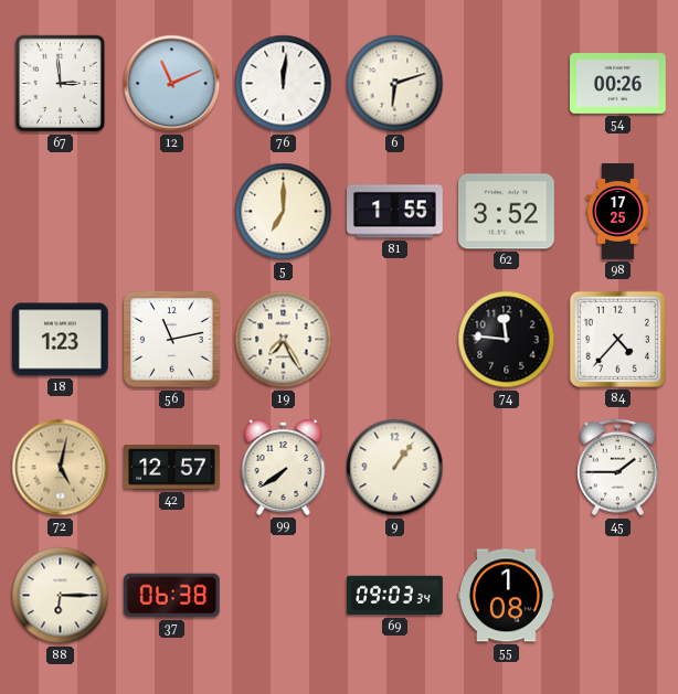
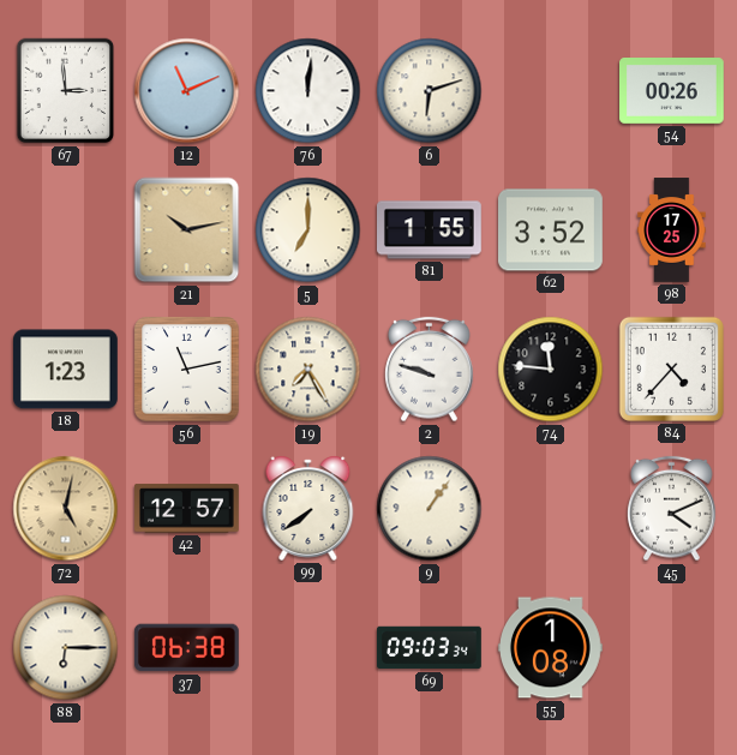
21: none -> 10:13
2: none -> 9:48
45: 1:45 -> 4:11
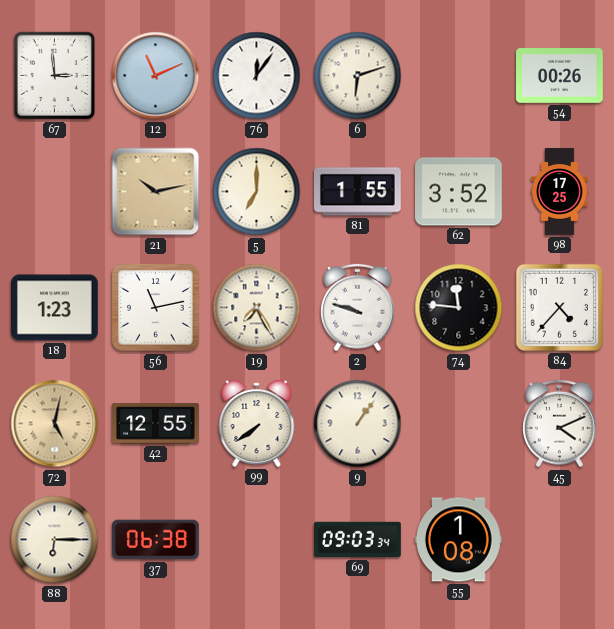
76: 12:01 -> 12:06
42: 12:57 -> 12:55
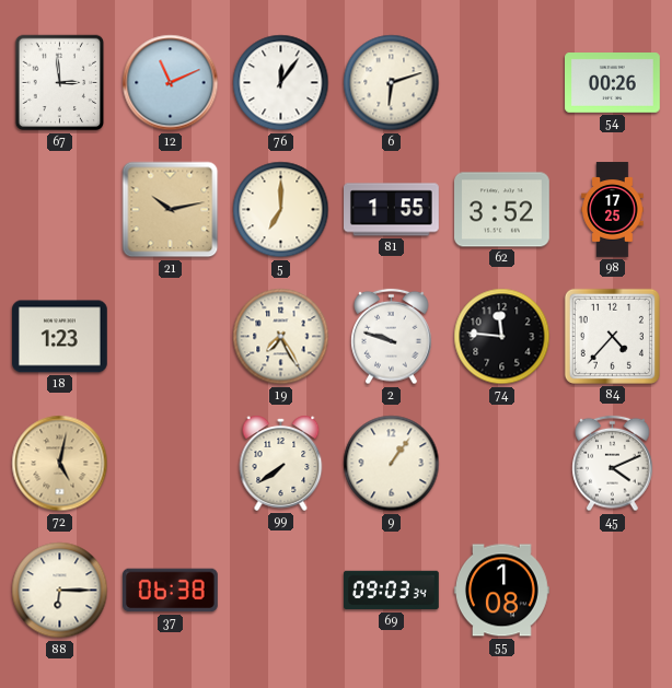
56: 11:13 -> none
42: 12:55 -> none
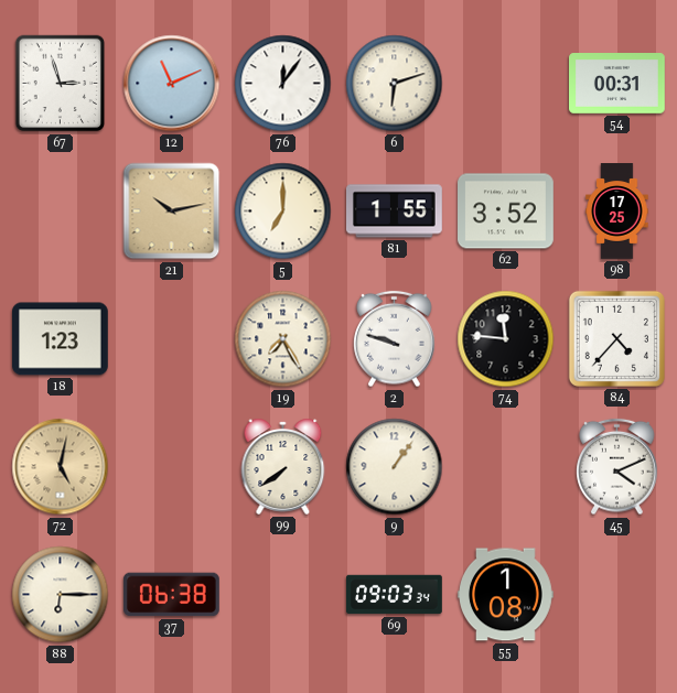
67: 2:59 -> 2:57
54: 00:26 -> 00:31
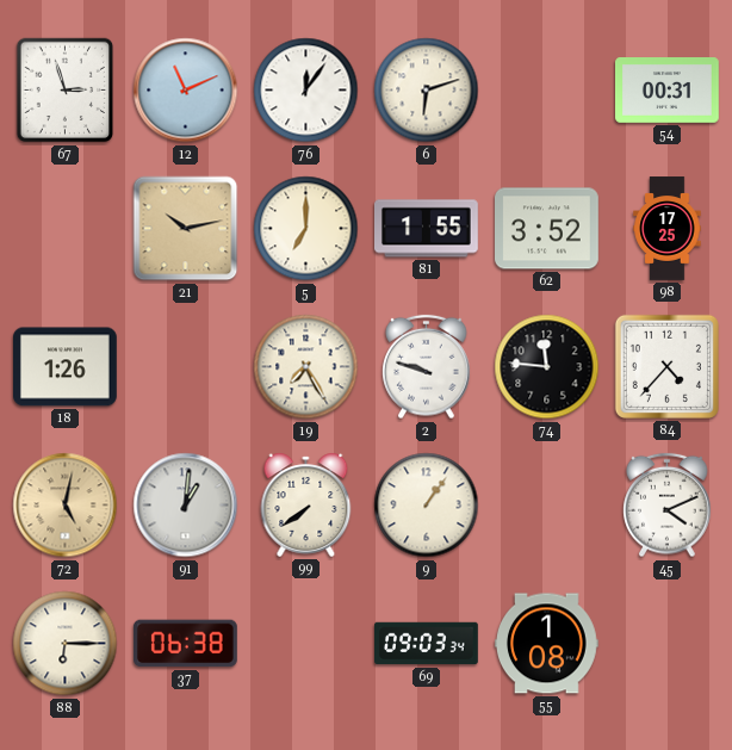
18: 1:23 -> 1:26
91: none -> 1:01
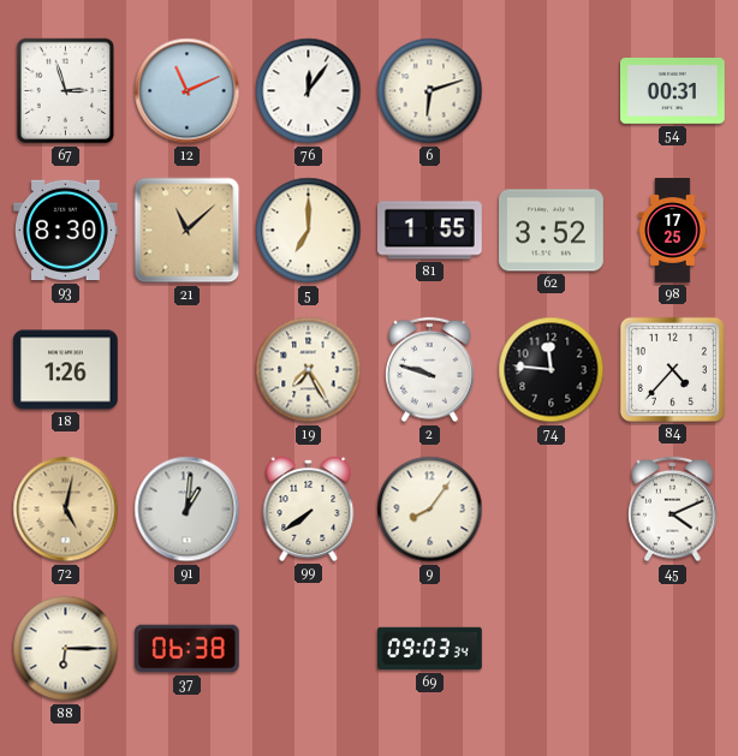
93: none -> 8:30
21: 10:13 -> 11:08
9: 1:06 -> 8:06
55: 1:08 -> none
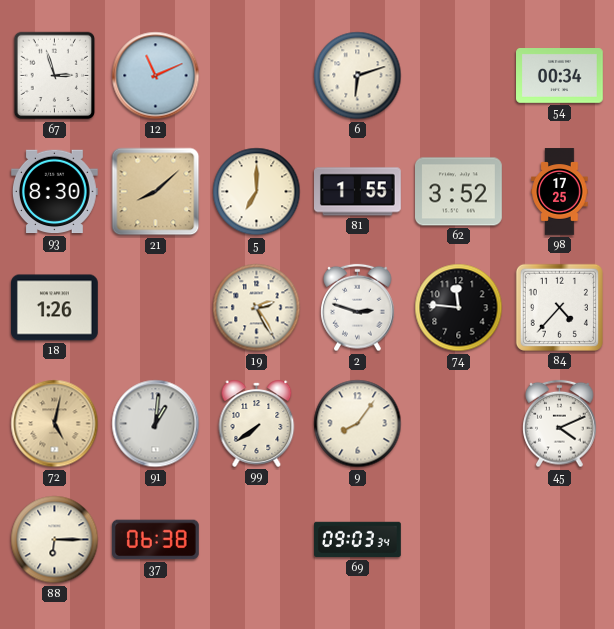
76: 12:06 -> none
54: 00:31 -> 00:34
21: 11:08 -> 8:08
19: 7:25 -> 2:25
2: 9:48 -> 2:48
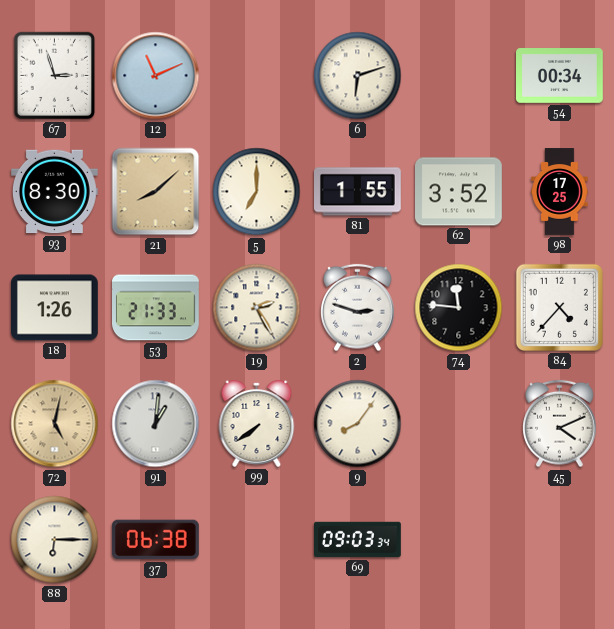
53: none -> 21:33
